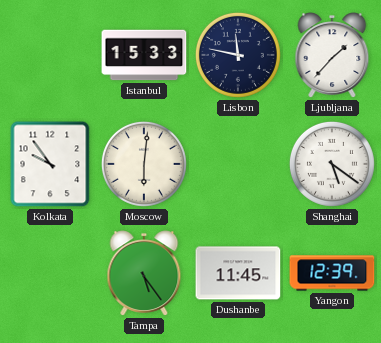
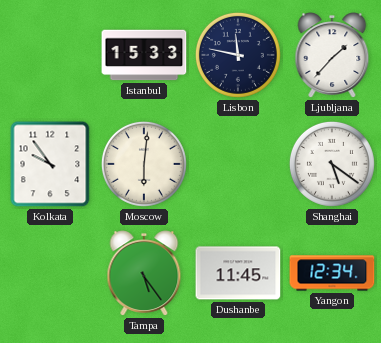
Yangon: 12:39 -> 12:34
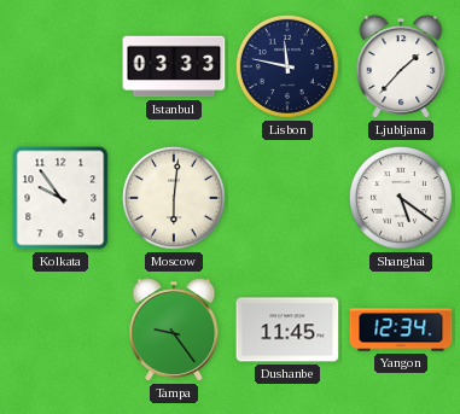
Istanbul: 15:33 -> 03:33
Tampa: 5:24 -> 9:24
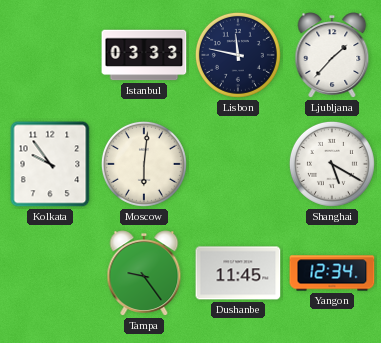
Shanghai: 5:21 -> 5:20
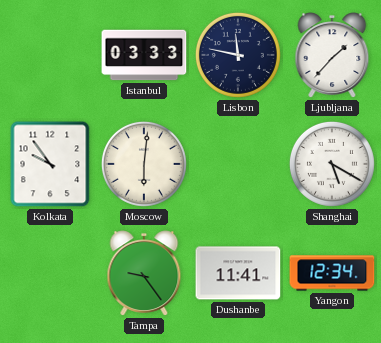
Dushanbe: 11:45 -> 11:41
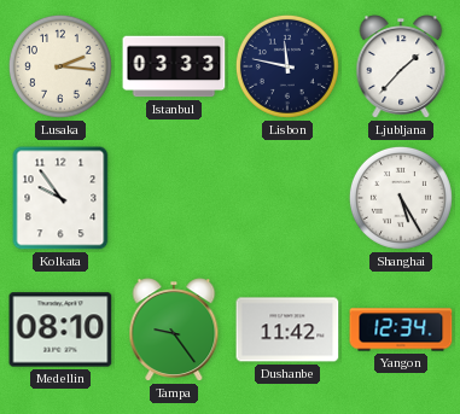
Lusaka: none -> 2:16
Moscow: 6:01 -> none
Shanghai: 5:20 -> 5:25
Medellin: none -> 08:10
Dushanbe: 11:41 -> 11:42
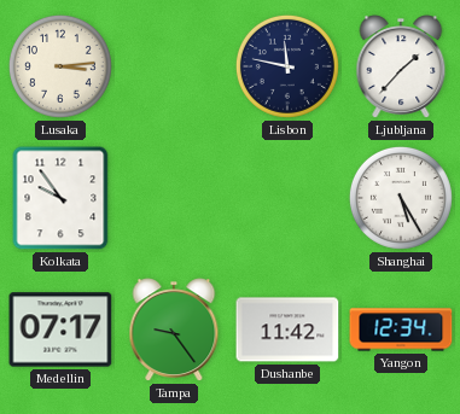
Lusaka: 2:16 -> 3:14
Istanbul: 03:33 -> none
Medellin: 08:10 -> 07:17
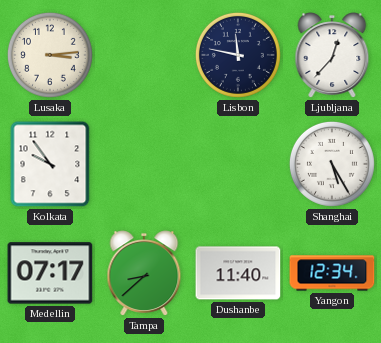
Ljubljana: 1:37 -> 12:37
Tampa: 9:24 -> 8:38
Dushanbe: 11:42 -> 11:40
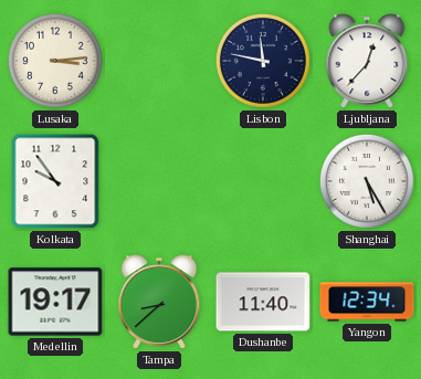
Medellin: 07:17 -> 19:17
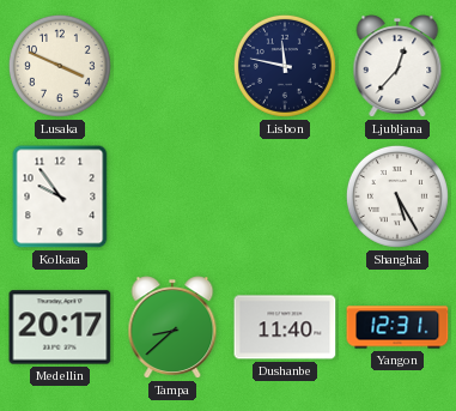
Lusaka: 3:14 -> 3:49
Medellin: 19:17 -> 20:17
Yangon: 12:34 -> 12:31
